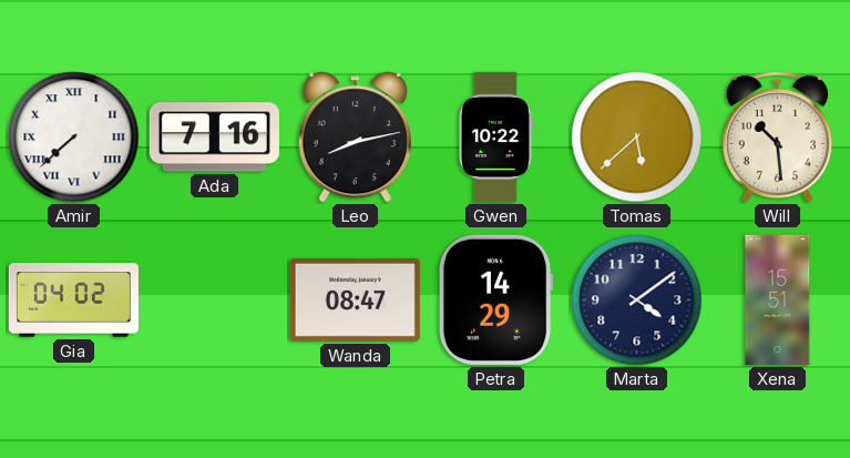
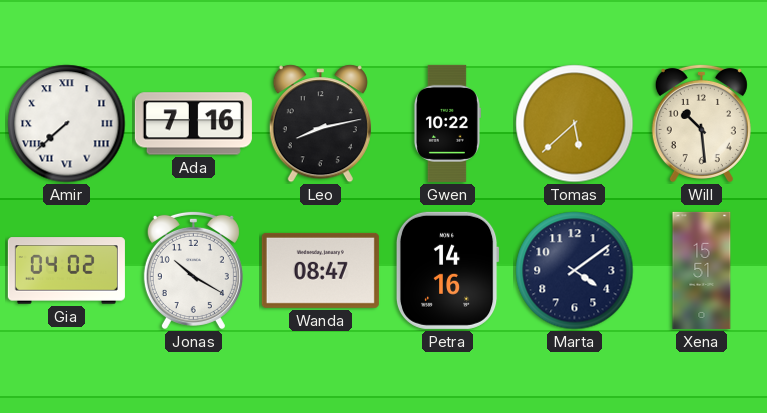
Jonas: none -> 10:20
Petra: 14:29 -> 14:16
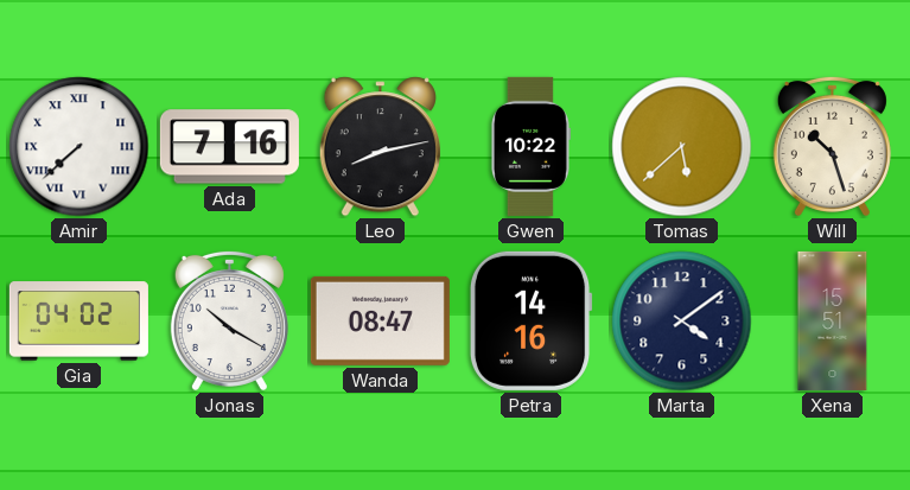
Will: 10:29 -> 10:27
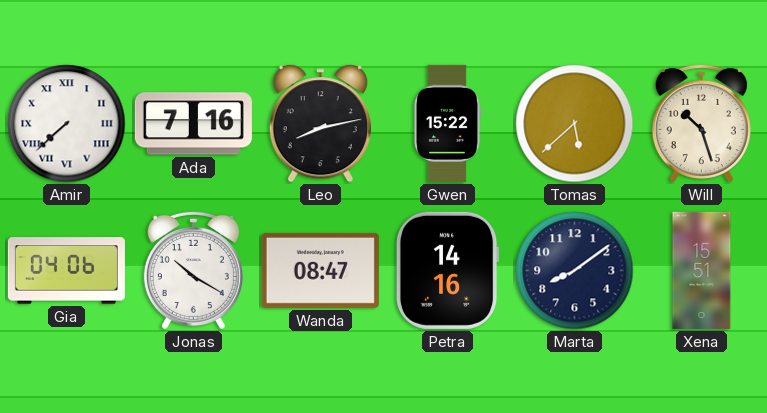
Gwen: 10:22 -> 15:22
Gia: 04:02 -> 04:06
Marta: 4:09 -> 8:09
